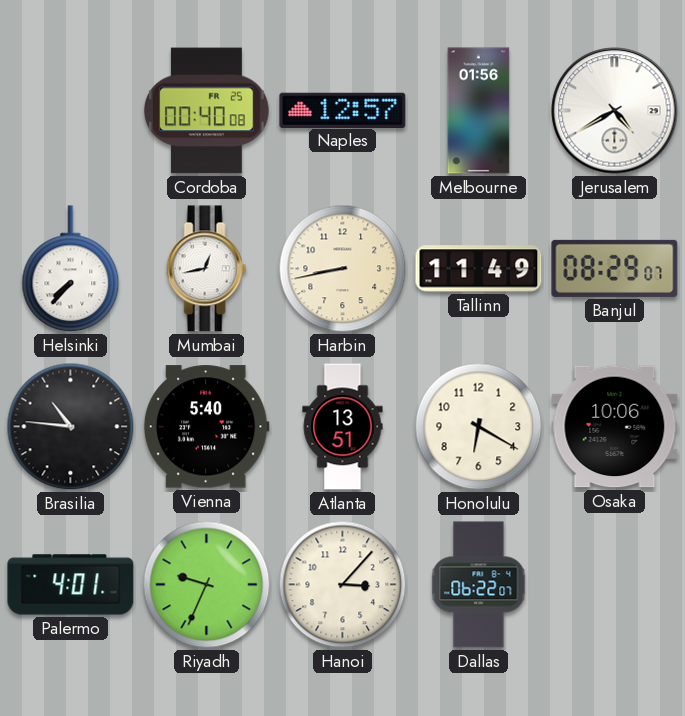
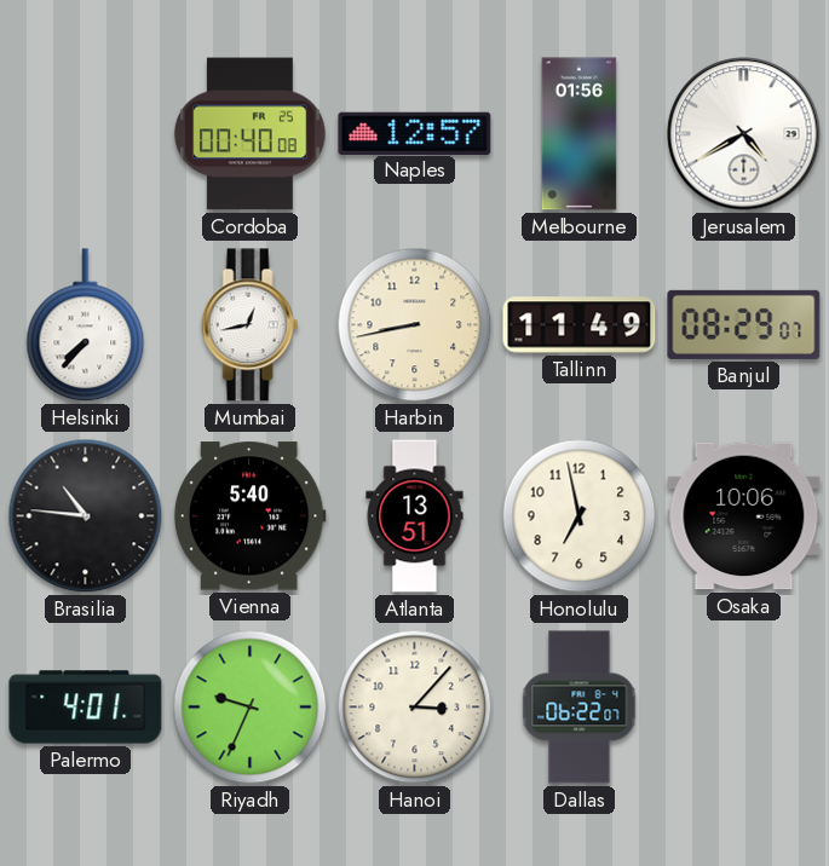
Honolulu: 6:20 -> 6:58
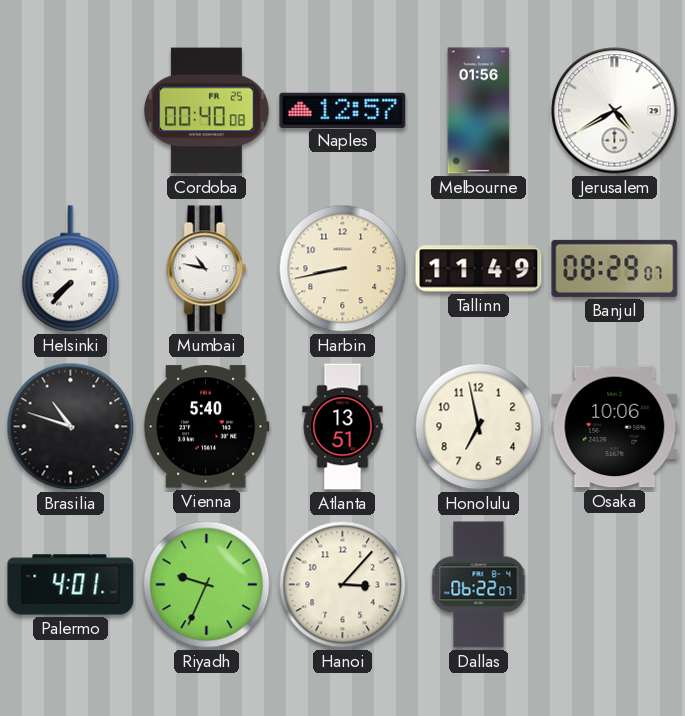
Mumbai: 12:43 -> 10:47
Brasilia: 10:46 -> 10:48
